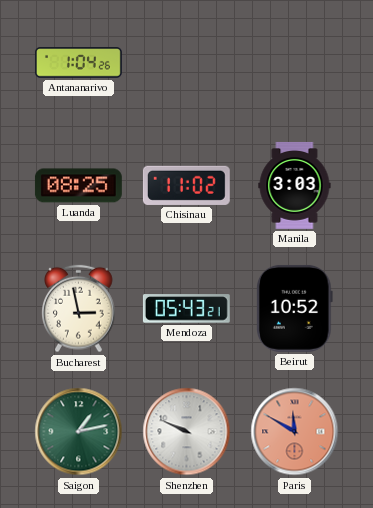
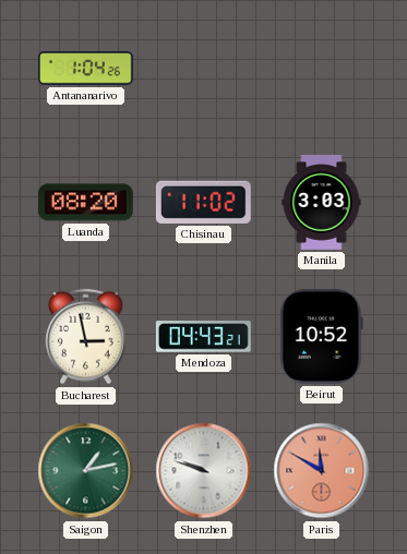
Luanda: 08:25 -> 08:20
Mendoza: 05:43 -> 04:43
Shenzhen: 9:49 -> 9:48
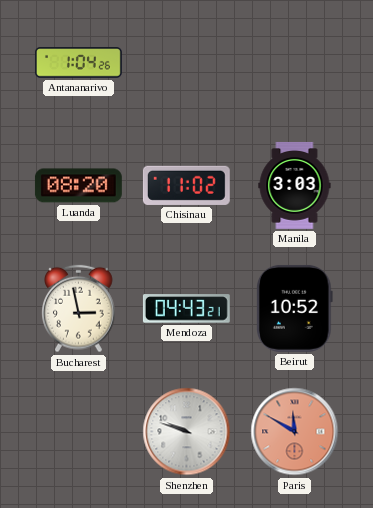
Saigon: 1:13 -> none
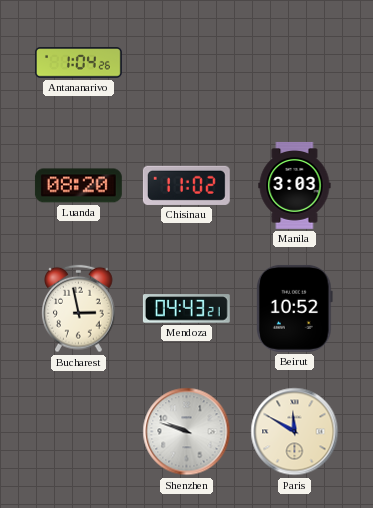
Paris dial: salmon -> cream
